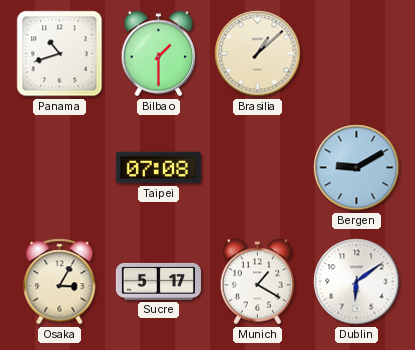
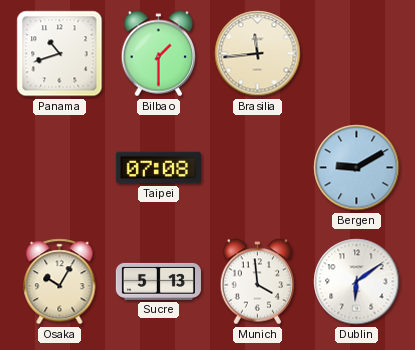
Brasilia: 1:08 -> 11:44
Osaka: 3:05 -> 10:05
Sucre: 5:17 -> 5:13
Munich: 1:20 -> 3:59
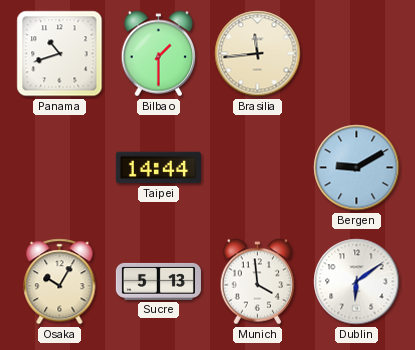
Taipei: 07:08 -> 14:44
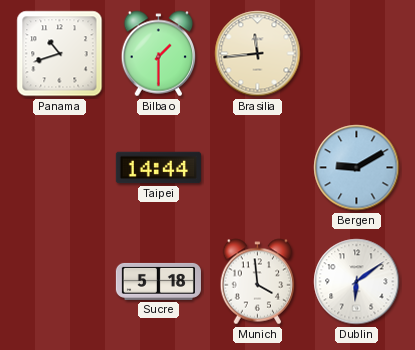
Osaka: 10:05 -> none
Sucre: 5:13 -> 5:18
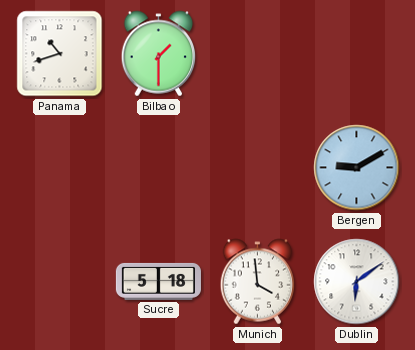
Brasilia: 11:44 -> none
Taipei: 14:44 -> none
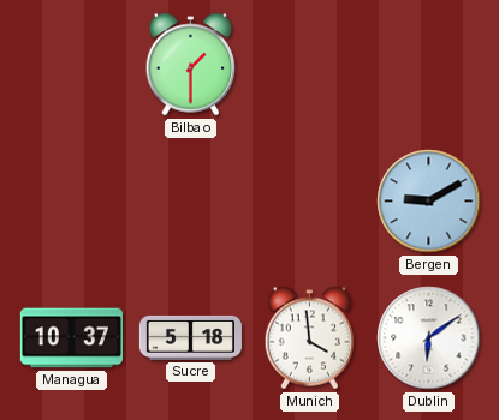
Panama: 10:42 -> none
Managua: none -> 10:37
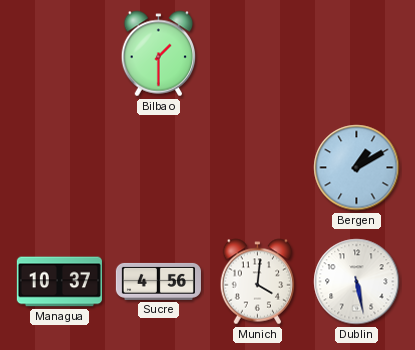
Bergen: 9:10 -> 1:10
Sucre: 5:18 -> 4:56
Munich: 3:59 -> 4:01
Dublin: 6:09 -> 5:28
